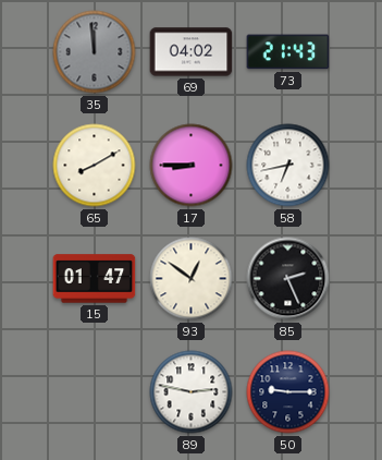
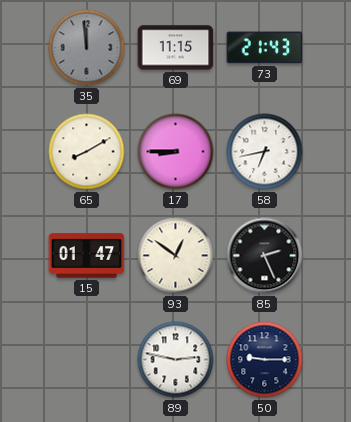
69: 04:02 -> 11:15
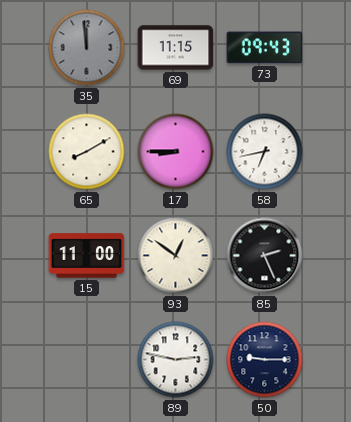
73: 21:43 -> 09:43
15: 01:47 -> 11:00
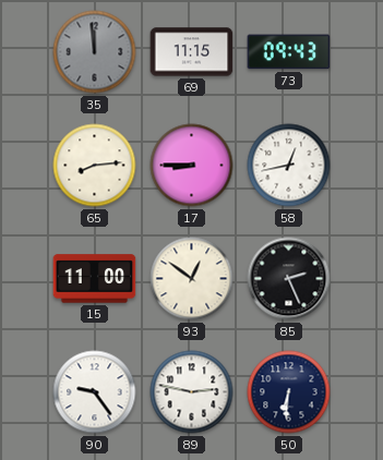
65: 8:10 -> 8:14
58: 6:43 -> 12:43
90: none -> 9:24
50: 9:15 -> 6:31
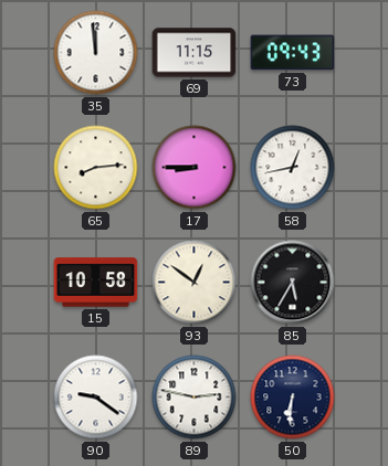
35 dial: grey -> white
15: 11:00 -> 10:58
85: 2:26 -> 5:35
90: 9:24 -> 9:21
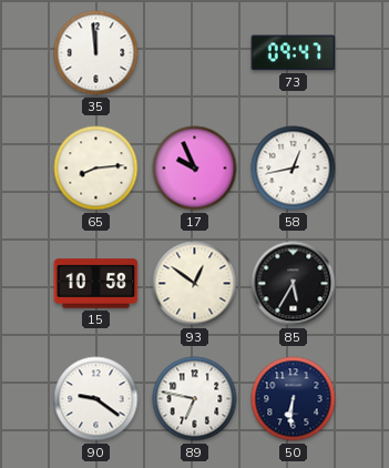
69: 11:15 -> none
73: 09:43 -> 09:47
17: 8:45 -> 9:56
89: 2:47 -> 6:47
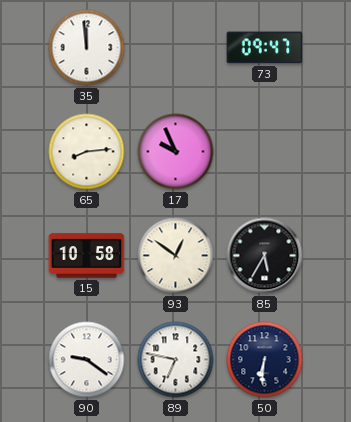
58: 12:43 -> none
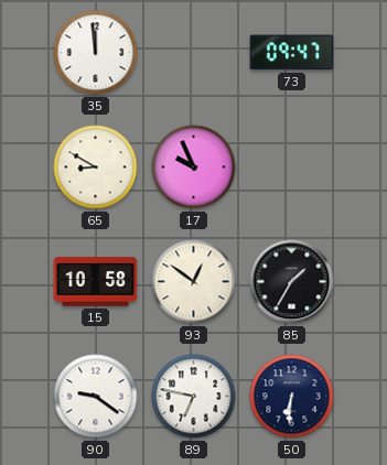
65: 8:14 -> 8:50
85: 5:35 -> 1:35
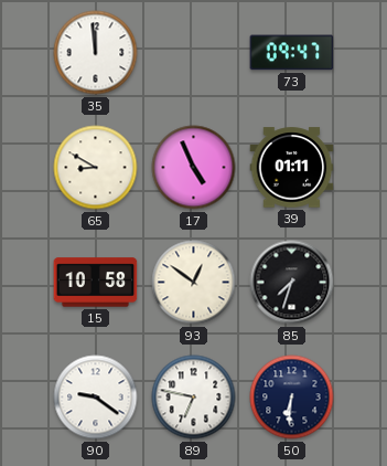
17: 9:56 -> 4:56
39: none -> 01:11
85: 1:35 -> 7:33
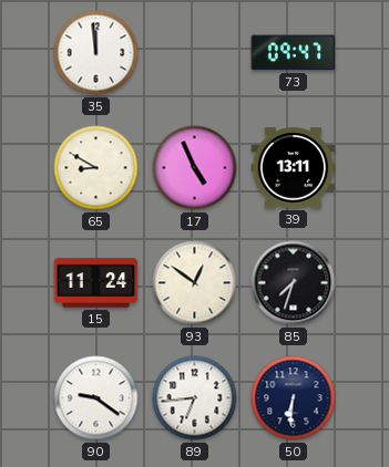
39: 01:11 -> 13:11
15: 10:58 -> 11:24
89: 6:47 -> 6:44
